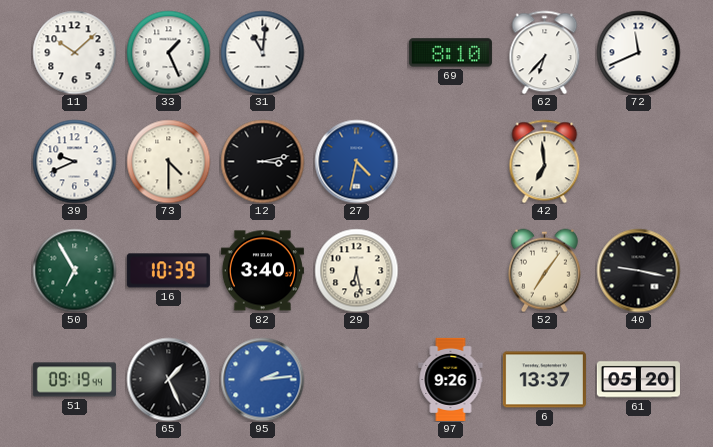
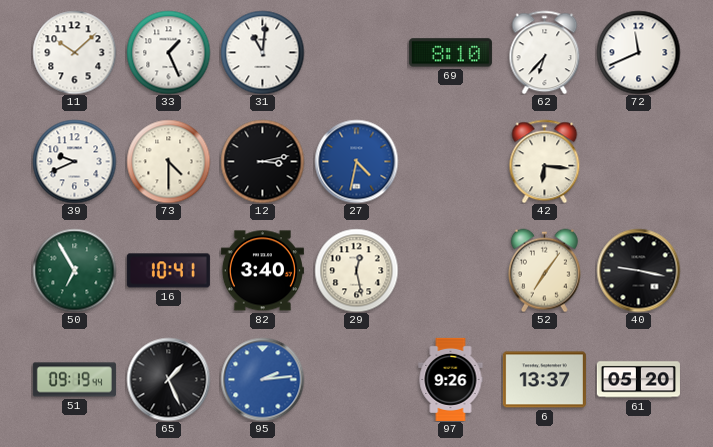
42: 6:59 -> 6:16
16: 10:39 -> 10:41
29: 6:28 -> 12:28
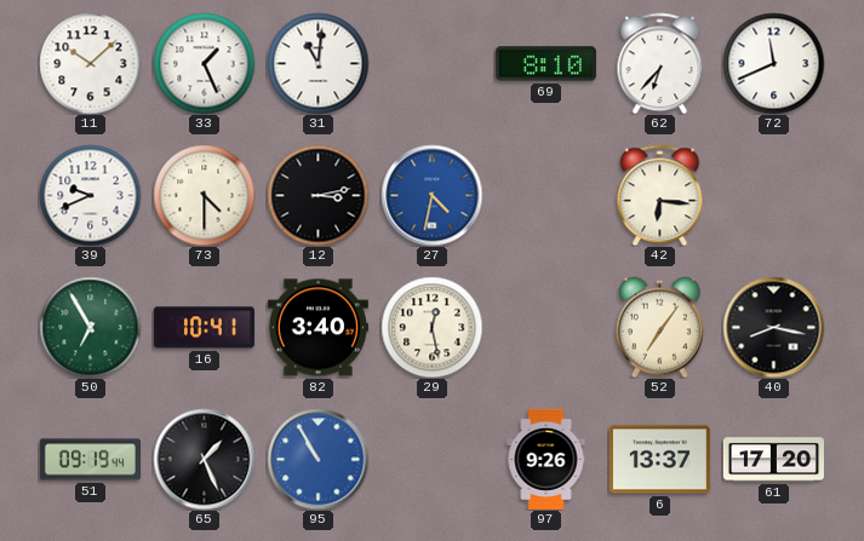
40: 9:17 -> 8:17
95: 2:14 -> 10:55
61: 05:20 -> 17:20
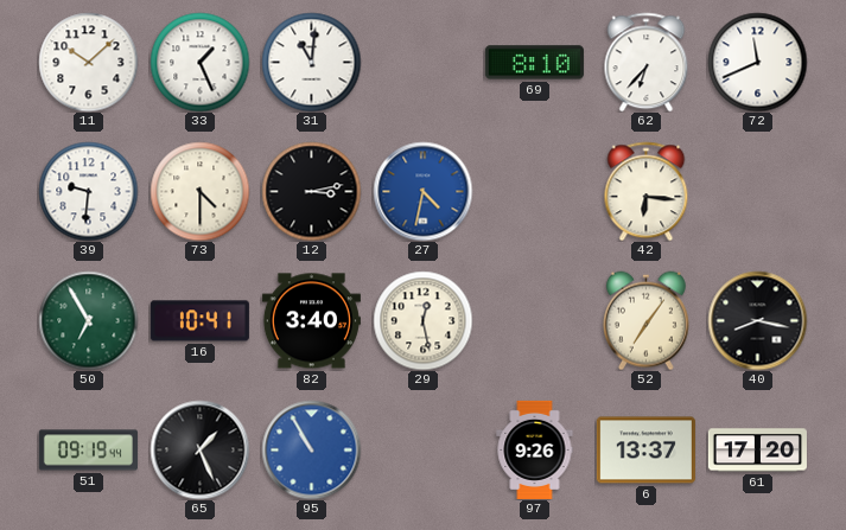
39: 9:41 -> 9:31
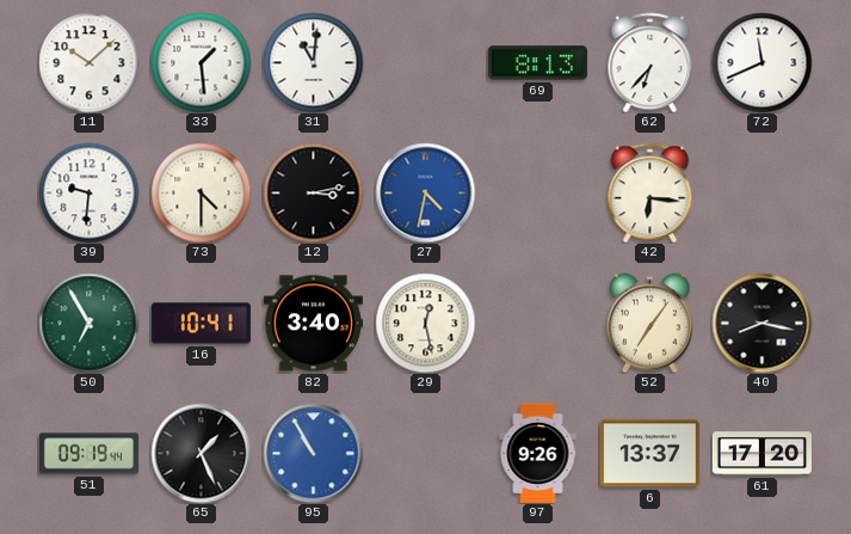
33: 1:26 -> 1:29
69: 8:10 -> 8:13
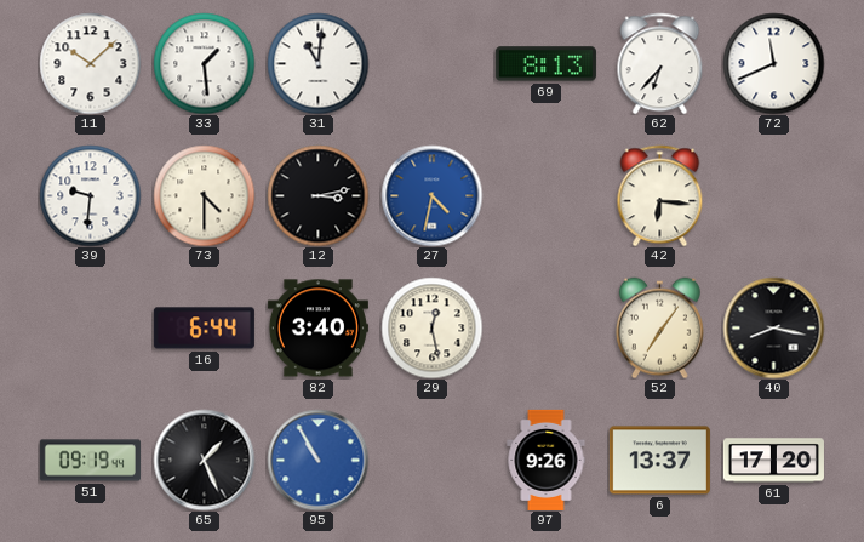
50: 6:55 -> none
16: 10:41 -> 6:44
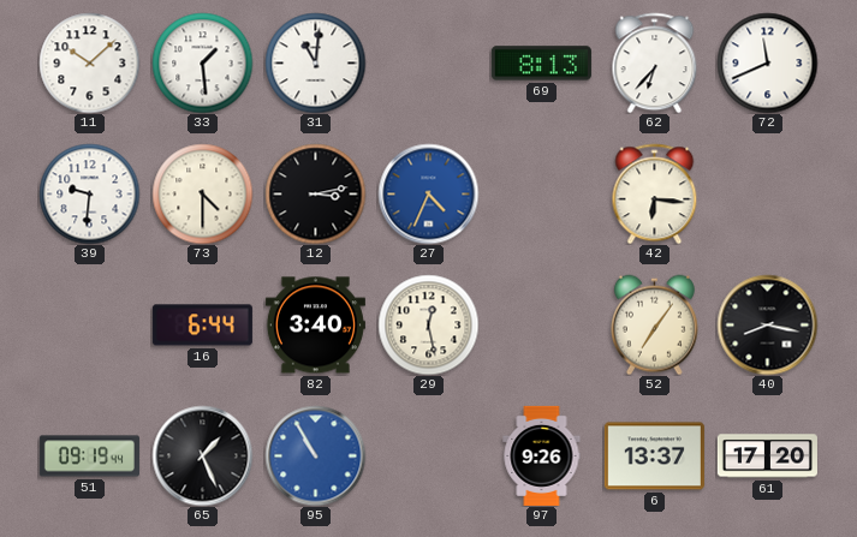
27: 4:32 -> 4:34
